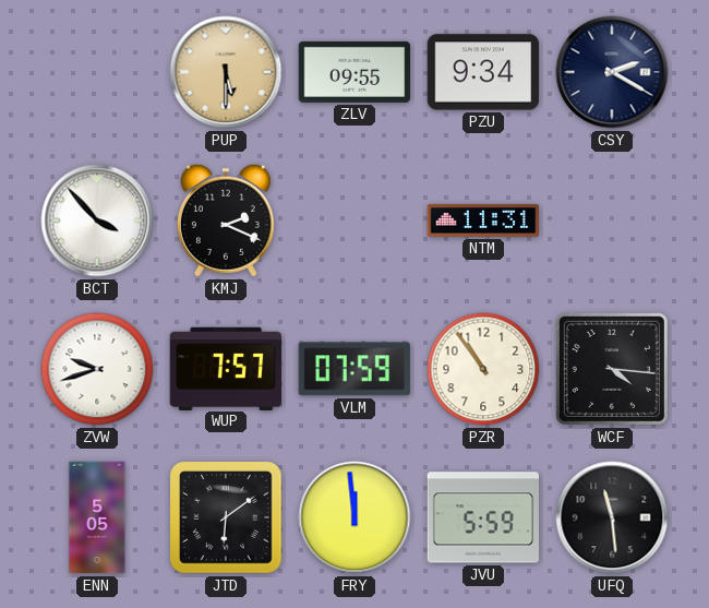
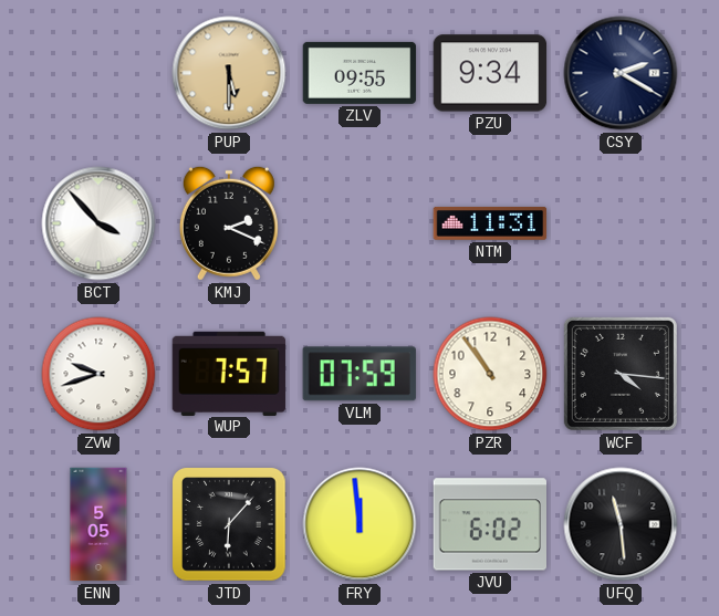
JTD: 6:09 -> 6:07
JVU: 5:59 -> 6:02
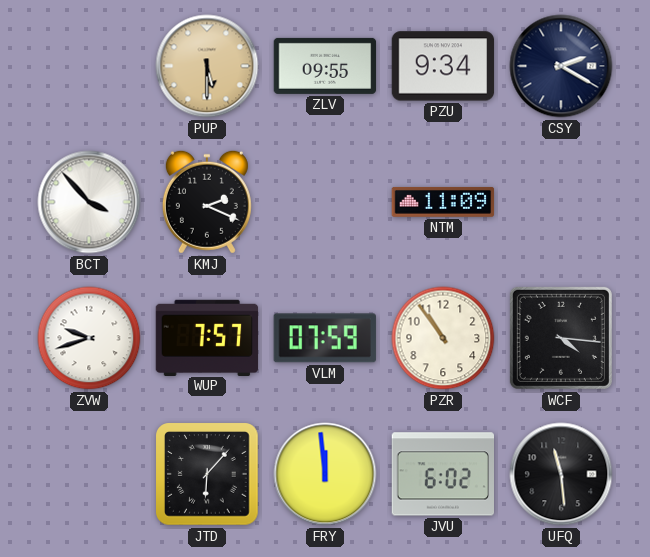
NTM: 11:31 -> 11:09
ENN: 5:05 -> none
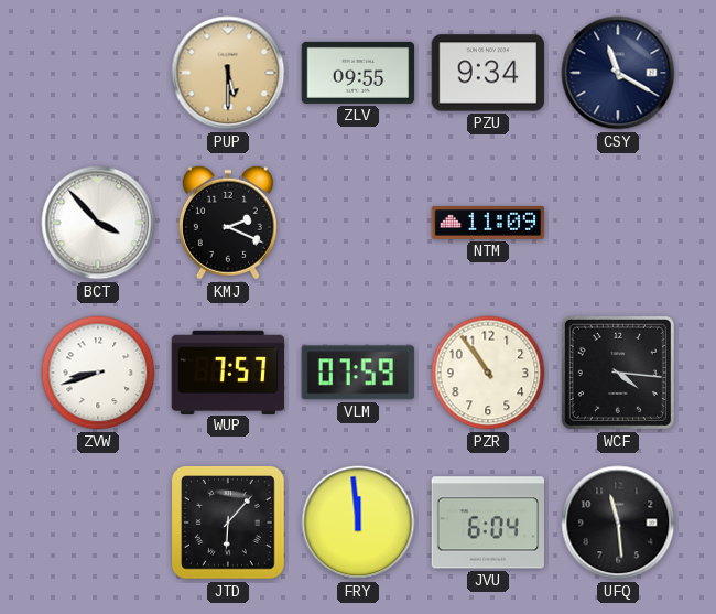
CSY: 2:20 -> 11:20
ZVW: 9:42 -> 8:42
JVU: 6:02 -> 6:04
